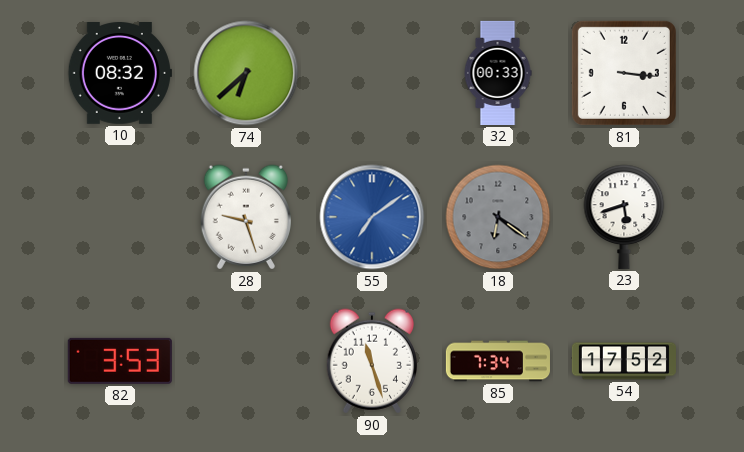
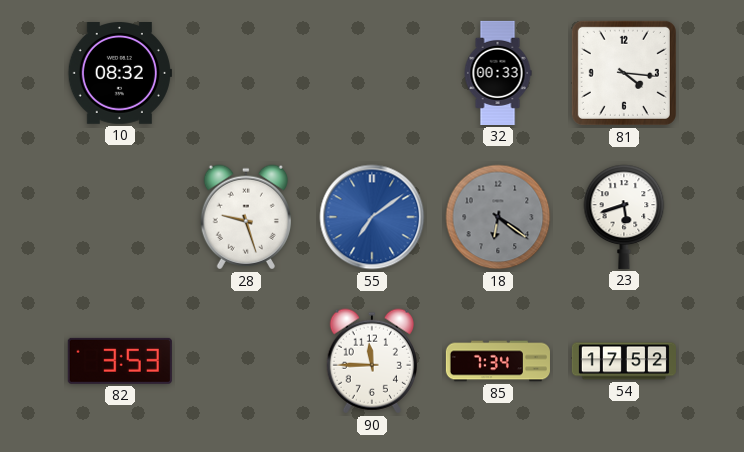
74: 6:38 -> none
81: 3:16 -> 4:16
90: 11:27 -> 11:45
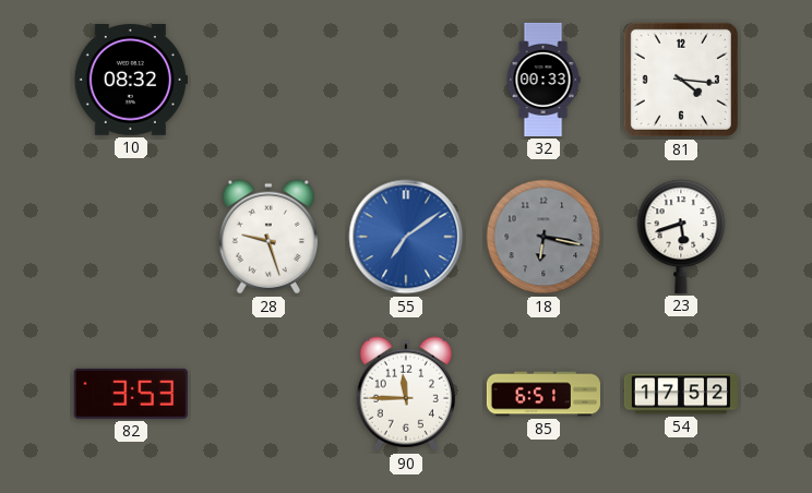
18: 6:21 -> 6:17
85: 7:34 -> 6:51
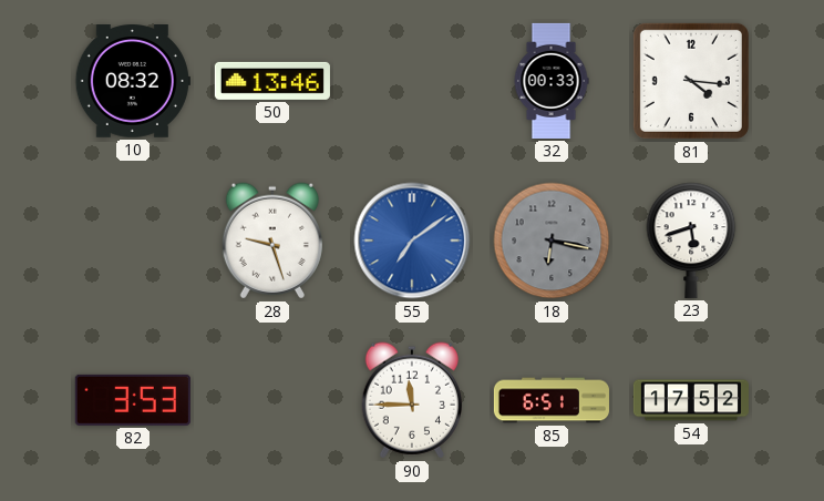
50: none -> 13:46
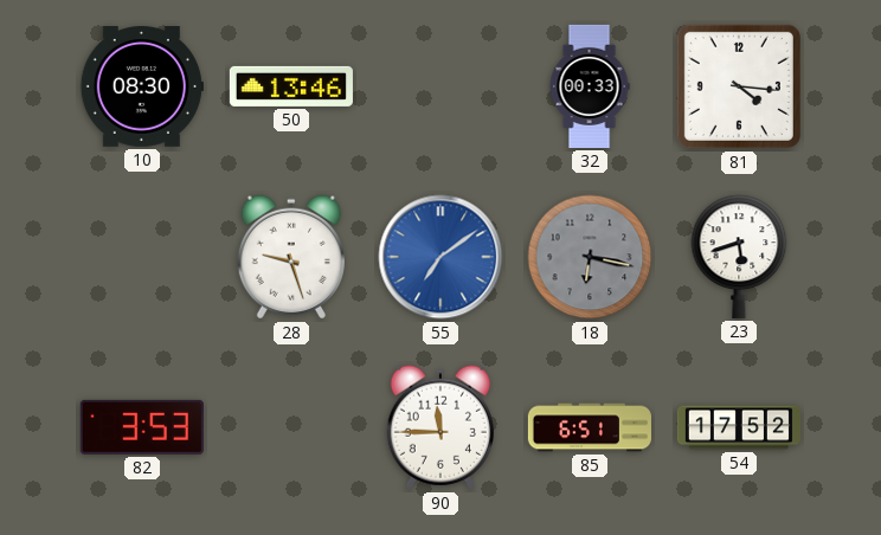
10: 08:32 -> 08:30
